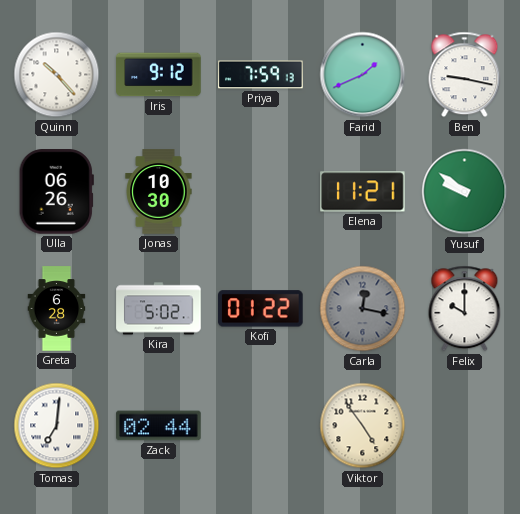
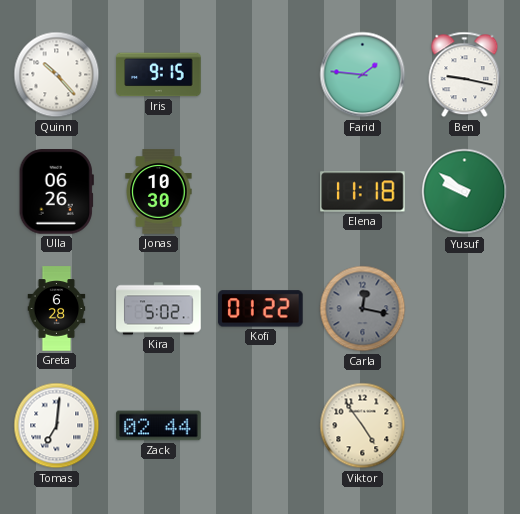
Iris: 9:12 -> 9:15
Priya: 7:59 -> none
Farid: 1:41 -> 1:46
Elena: 11:21 -> 11:18
Felix: 10:00 -> none
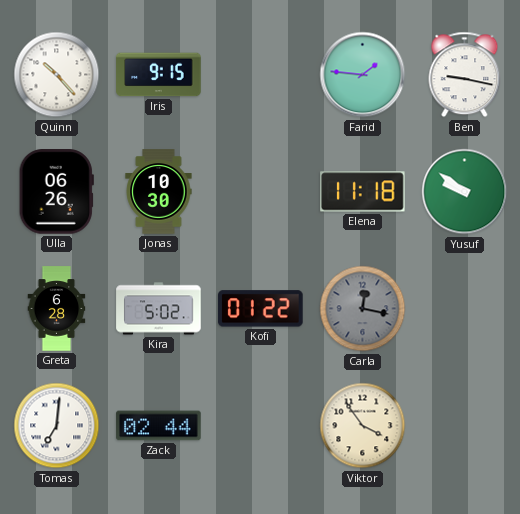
Viktor: 4:54 -> 3:54
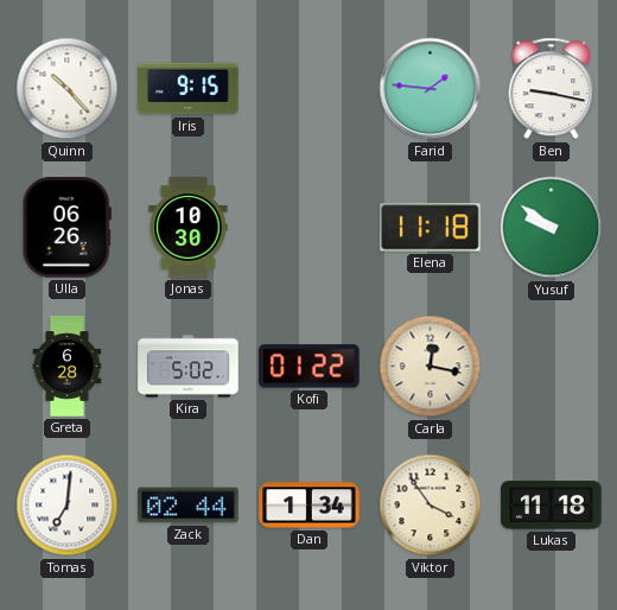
Carla dial: grey -> cream
Dan: none -> 1:34
Lukas: none -> 11:18
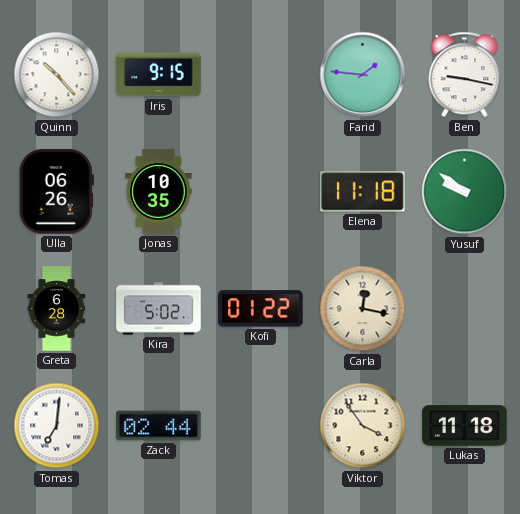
Jonas: 10:30 -> 10:35
Dan: 1:34 -> none
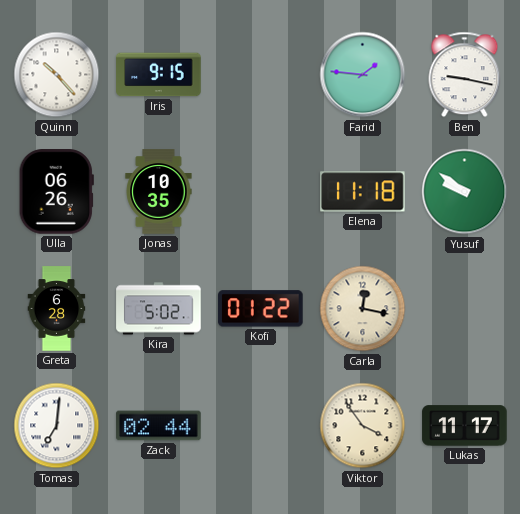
Lukas: 11:18 -> 11:17
